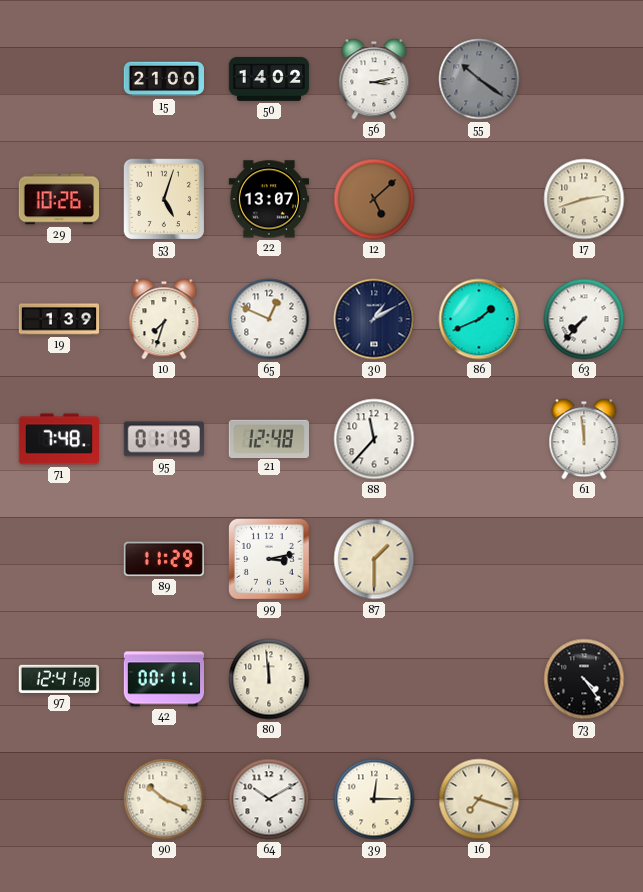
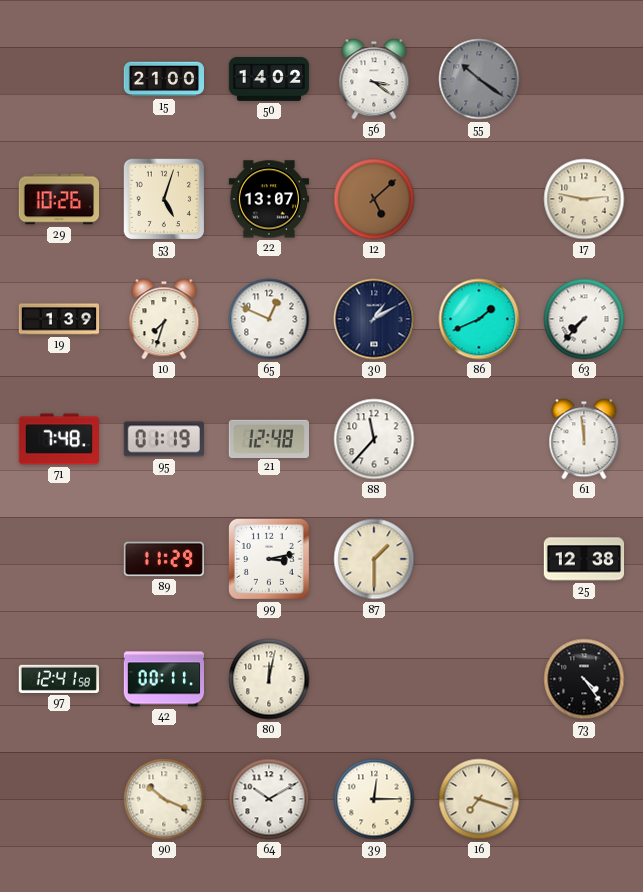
56: 3:13 -> 3:21
17: 2:42 -> 2:47
25: none -> 12:38
80: 11:59 -> 12:02
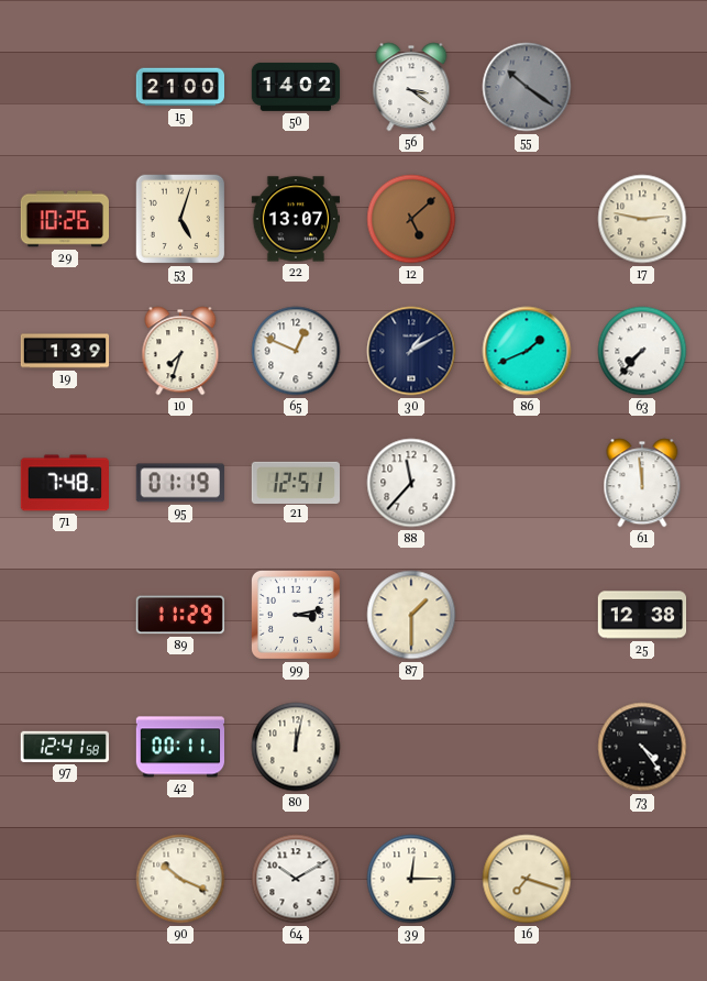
21: 12:48 -> 12:51
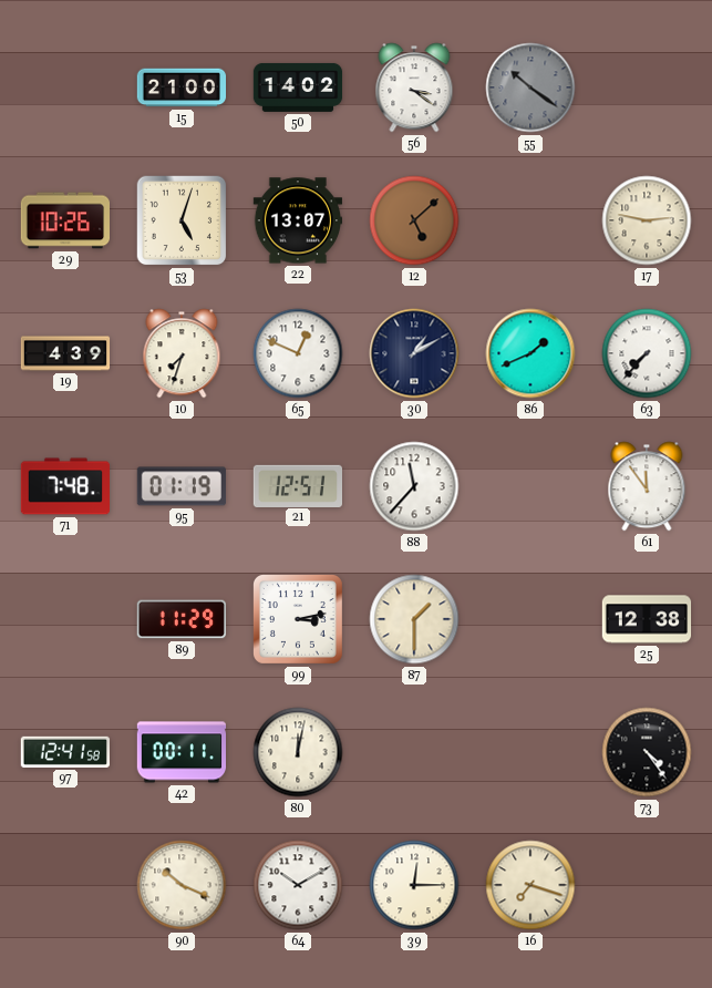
19: 1:39 -> 4:39
61: 11:59 -> 11:54
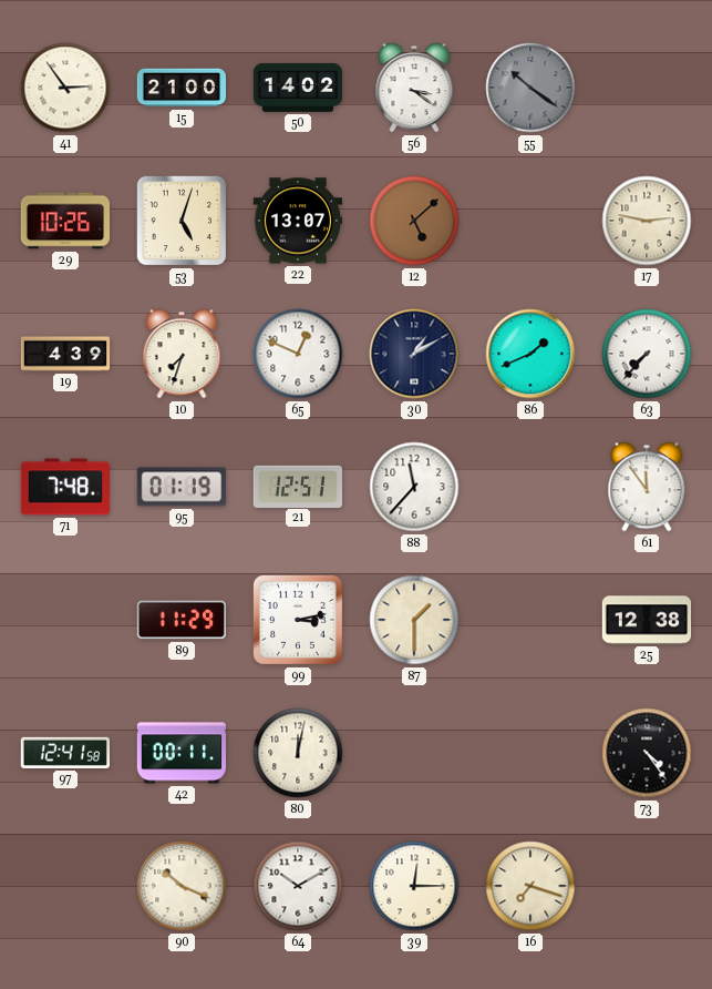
41: none -> 2:54
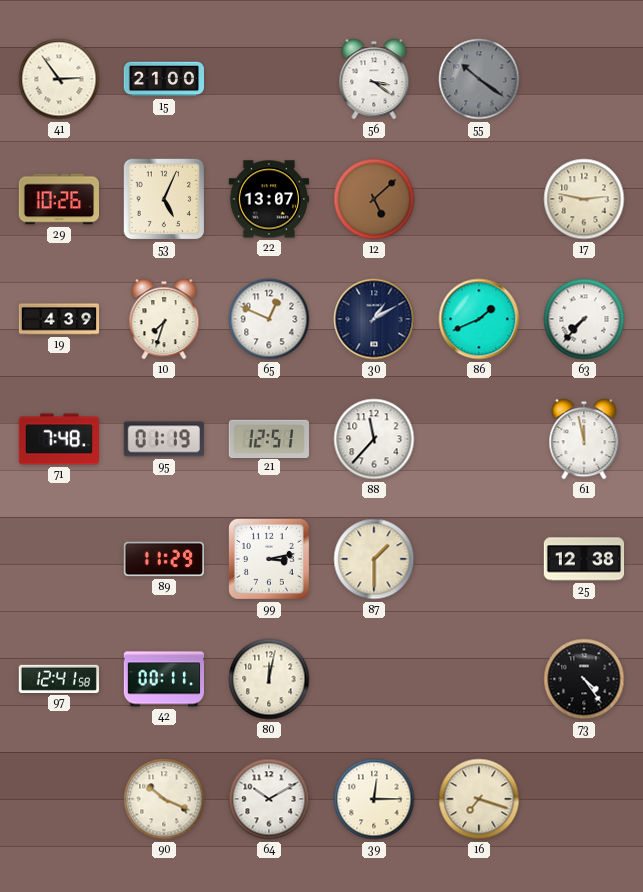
50: 14:02 -> none
53: 5:03 -> 5:04
61: 11:54 -> 11:58
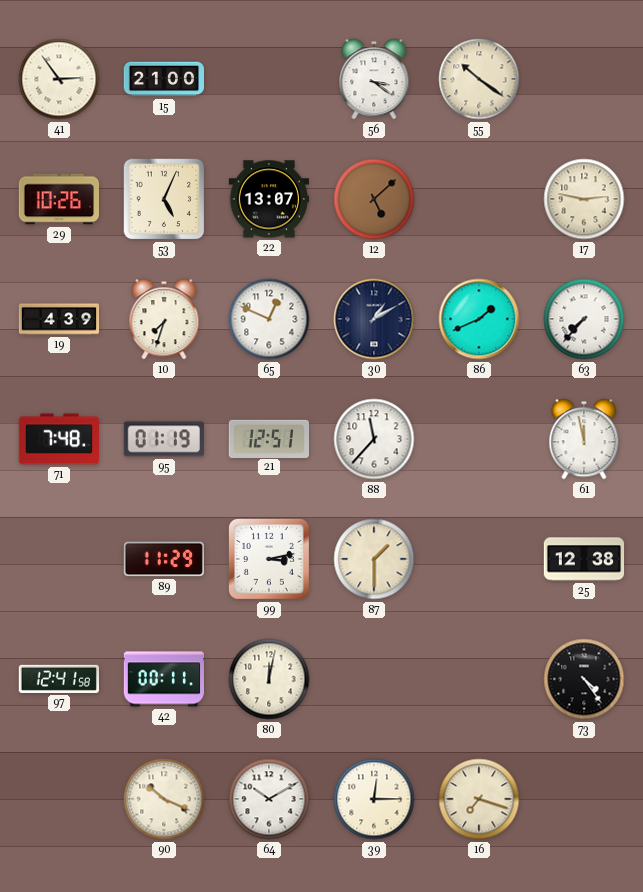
55 dial: grey -> cream
